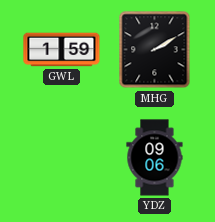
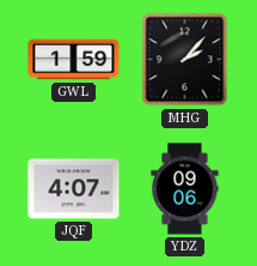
MHG: 2:10 -> 2:07
JQF: none -> 4:07
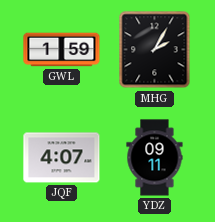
MHG: 2:07 -> 2:05
YDZ: 09:06 -> 09:11
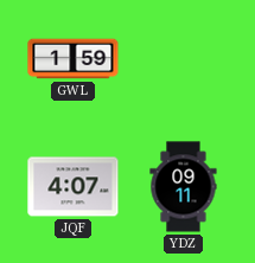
MHG: 2:05 -> none
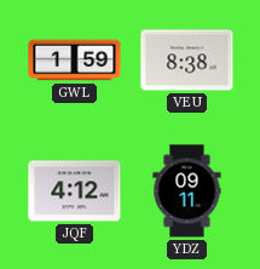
VEU: none -> 8:38
JQF: 4:07 -> 4:12
